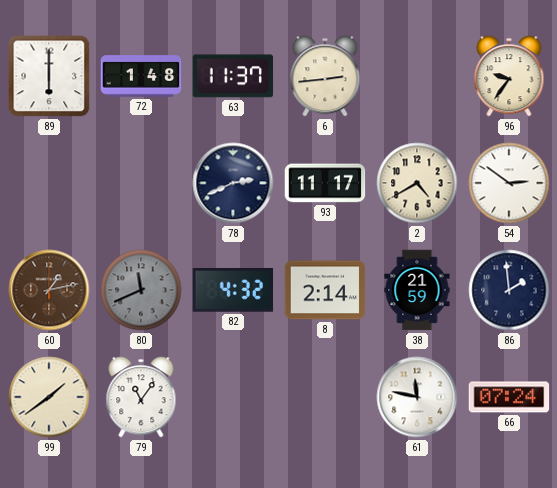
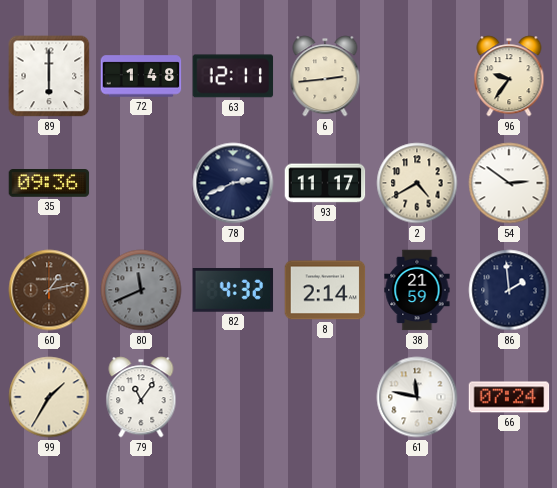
63: 11:37 -> 12:11
35: none -> 09:36
99: 1:39 -> 1:35
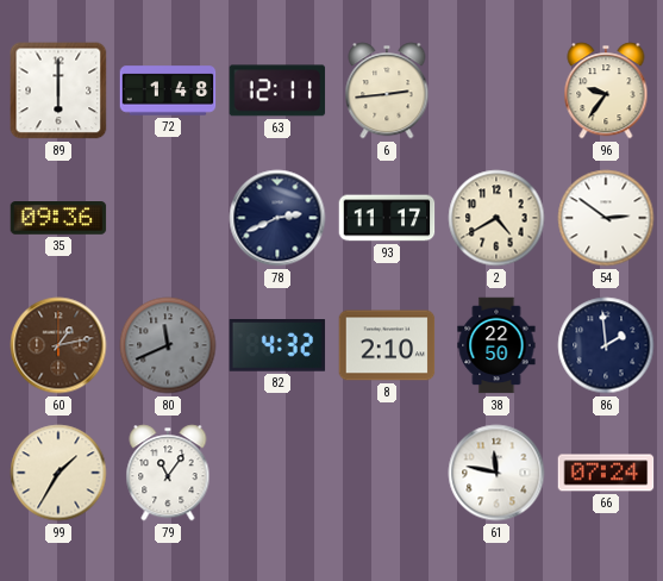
8: 2:14 -> 2:10
38: 21:59 -> 22:50
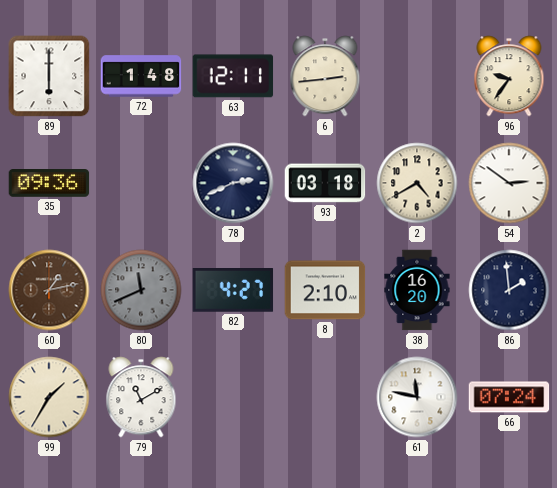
93: 11:17 -> 03:18
82: 4:32 -> 4:27
38: 22:50 -> 16:20
79: 11:06 -> 11:10
